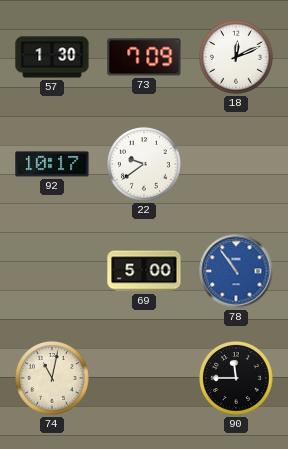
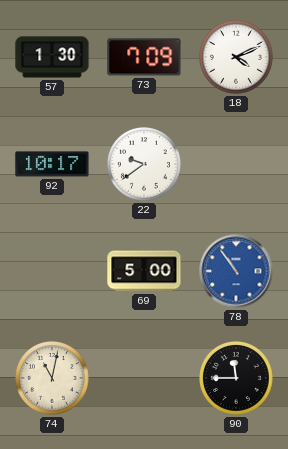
18: 12:11 -> 4:11
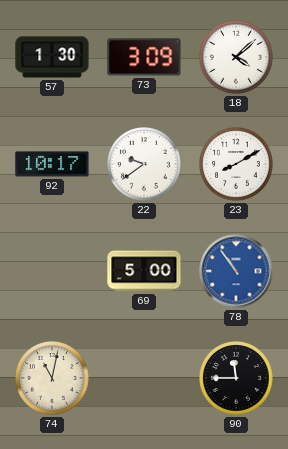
73: 7:09 -> 3:09
18: 4:11 -> 4:08
23: none -> 8:10
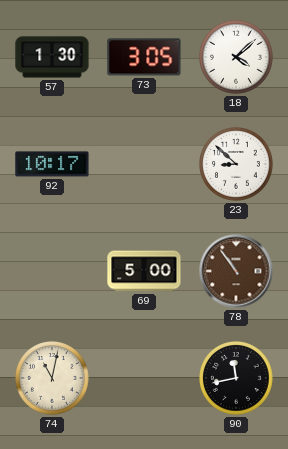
73: 3:09 -> 3:05
22: 9:39 -> none
23: 8:10 -> 8:52
78 dial: blue -> brown
90: 11:45 -> 11:43
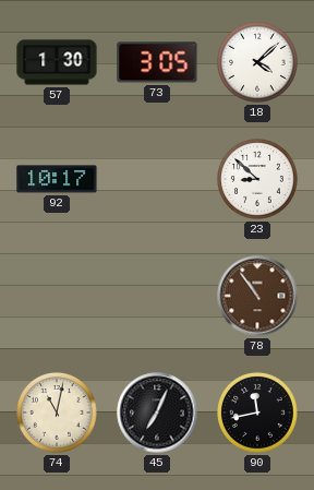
69: 5:00 -> none
45: none -> 7:04
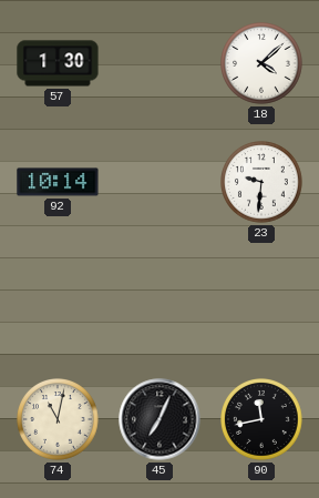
73: 3:05 -> none
92: 10:17 -> 10:14
23: 8:52 -> 9:31
78: 10:54 -> none
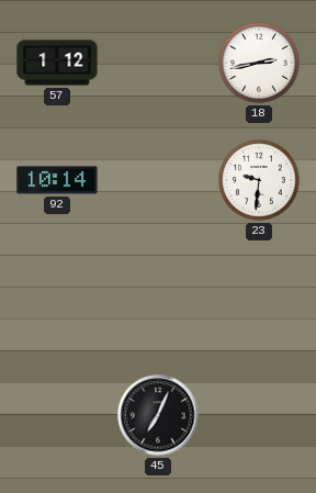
57: 1:30 -> 1:12
18: 4:08 -> 2:43
74: 11:02 -> none
90: 11:43 -> none
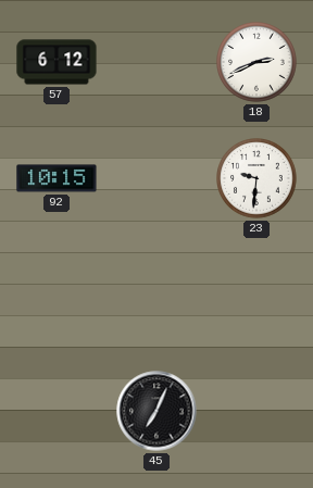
57: 1:12 -> 6:12
18: 2:43 -> 2:41
92: 10:14 -> 10:15
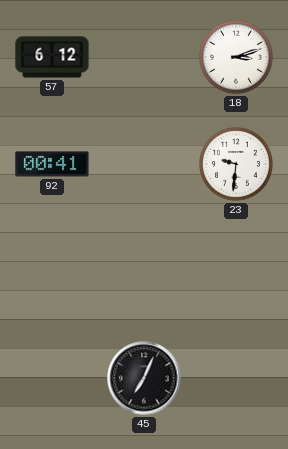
18: 2:41 -> 3:12
92: 10:15 -> 00:41
